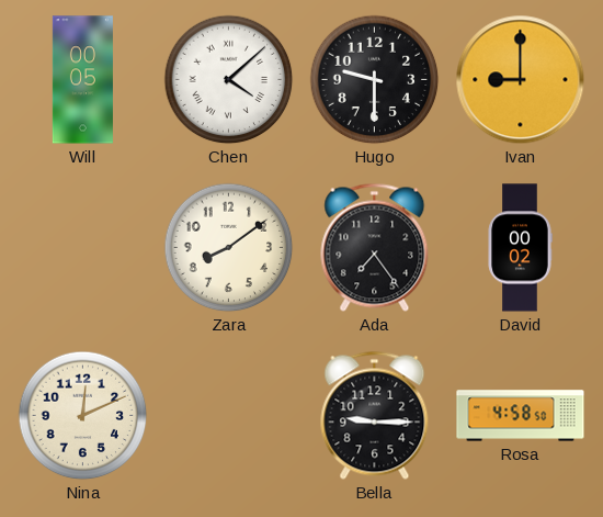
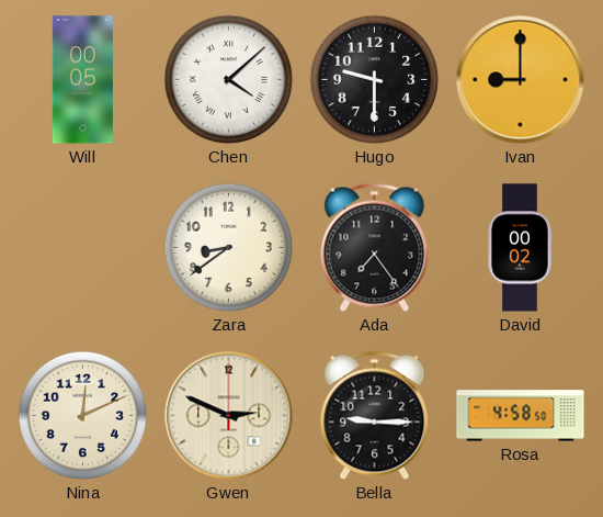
Zara: 8:09 -> 8:39
Gwen: none -> 2:49
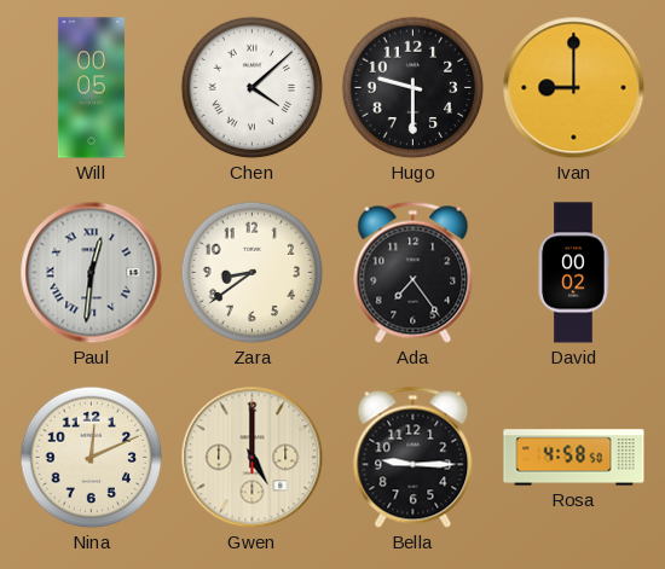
Paul: none -> 12:31
Gwen: 2:49 -> 5:00
